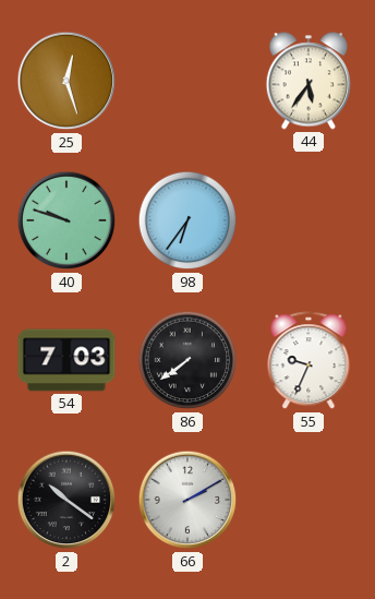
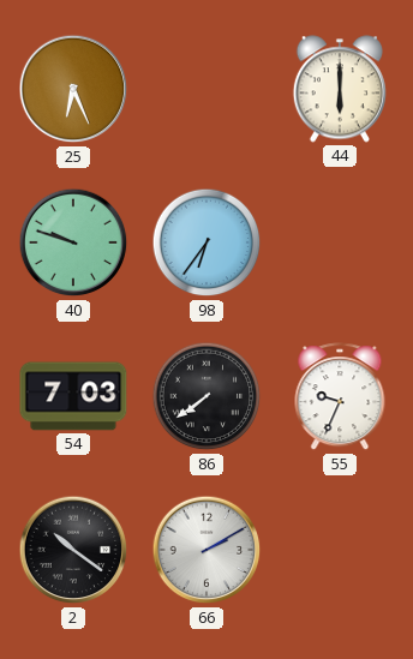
25: 12:27 -> 6:26
44: 5:36 -> 6:00
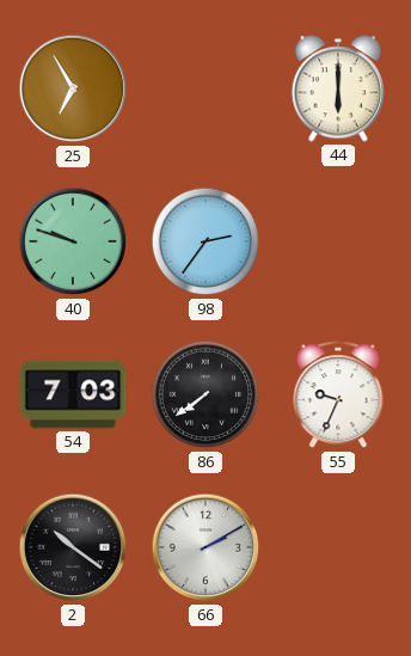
25: 6:26 -> 6:55
98: 6:36 -> 2:36
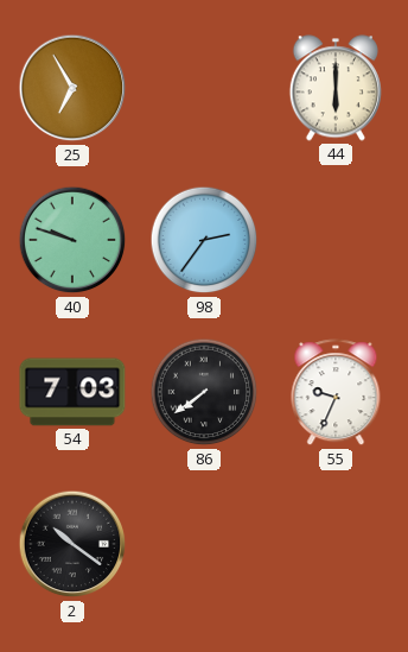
66: 2:10 -> none
